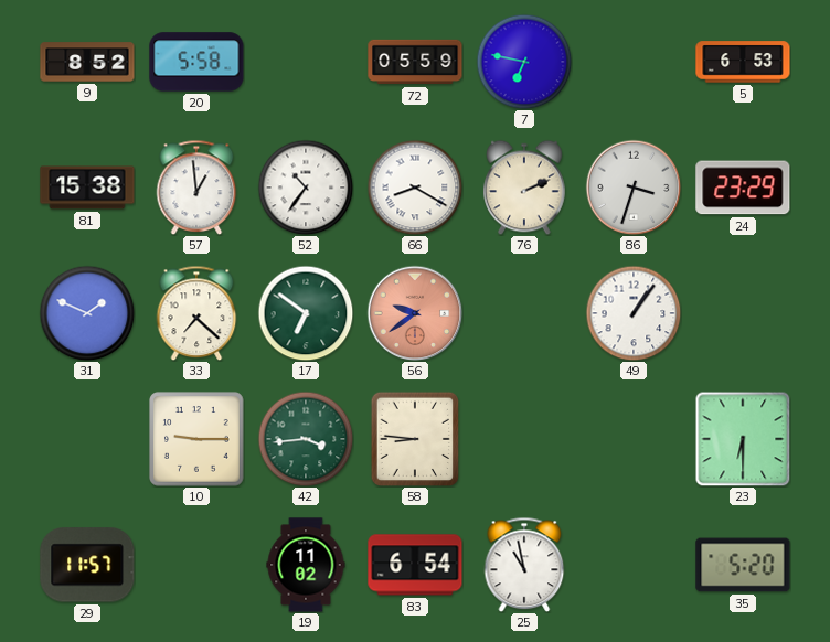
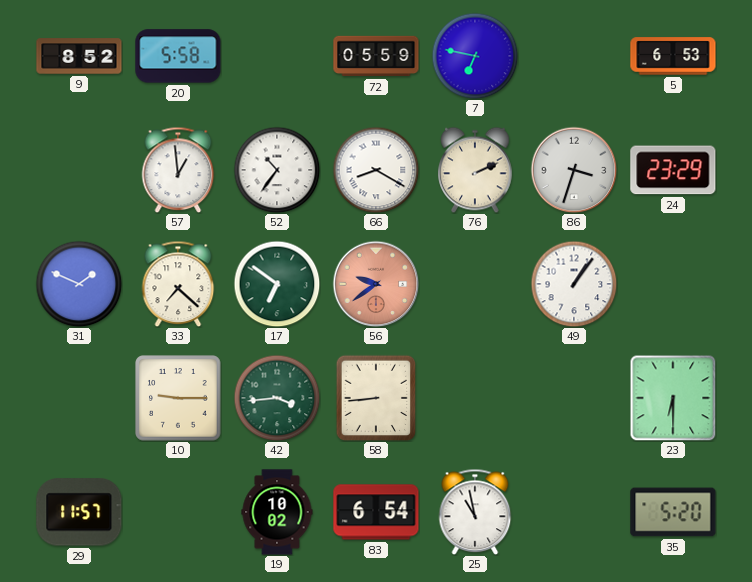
81: 15:38 -> none
58: 8:46 -> 8:44
19: 11:02 -> 10:02
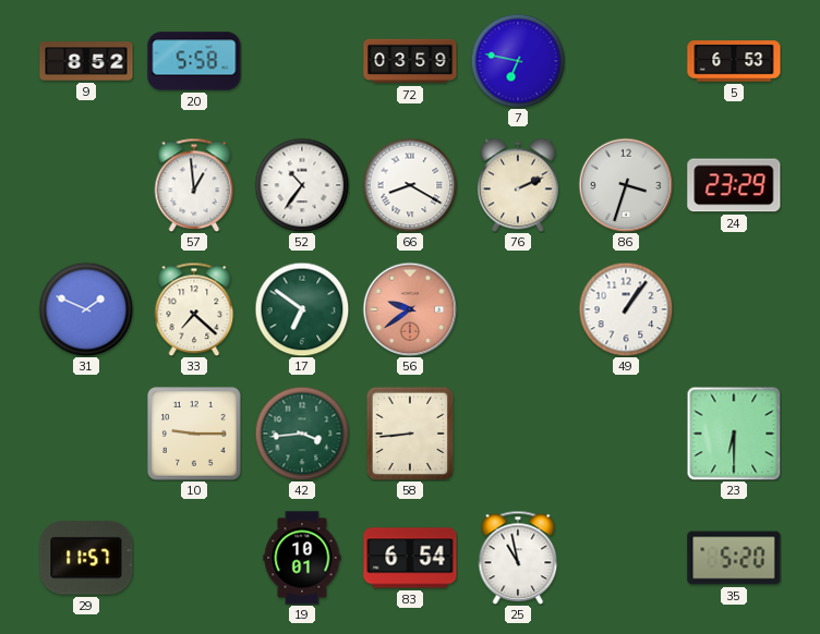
72: 05:59 -> 03:59
19: 10:02 -> 10:01
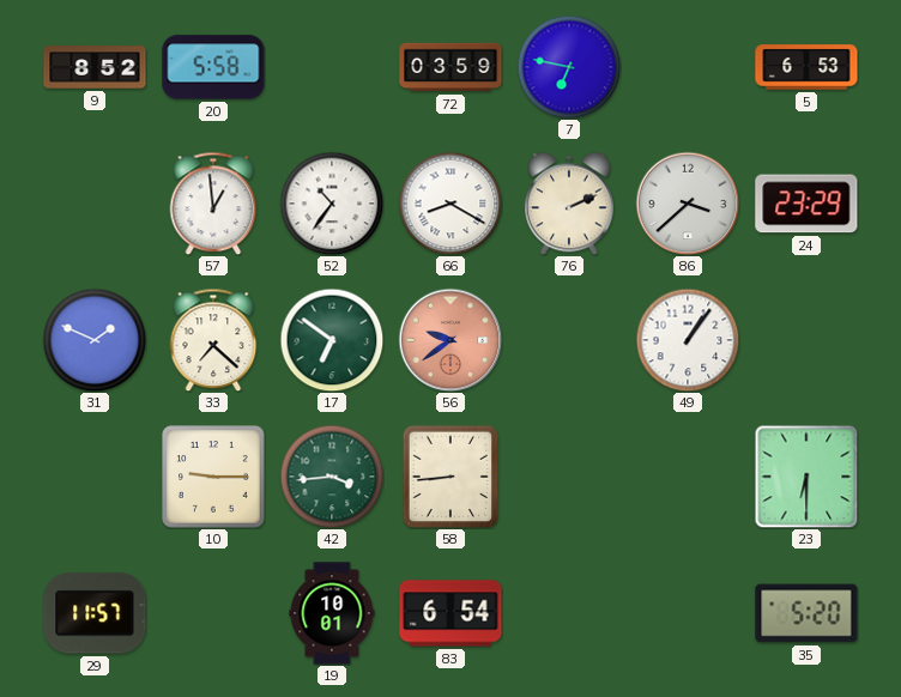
86: 3:33 -> 3:38
25: 10:58 -> none
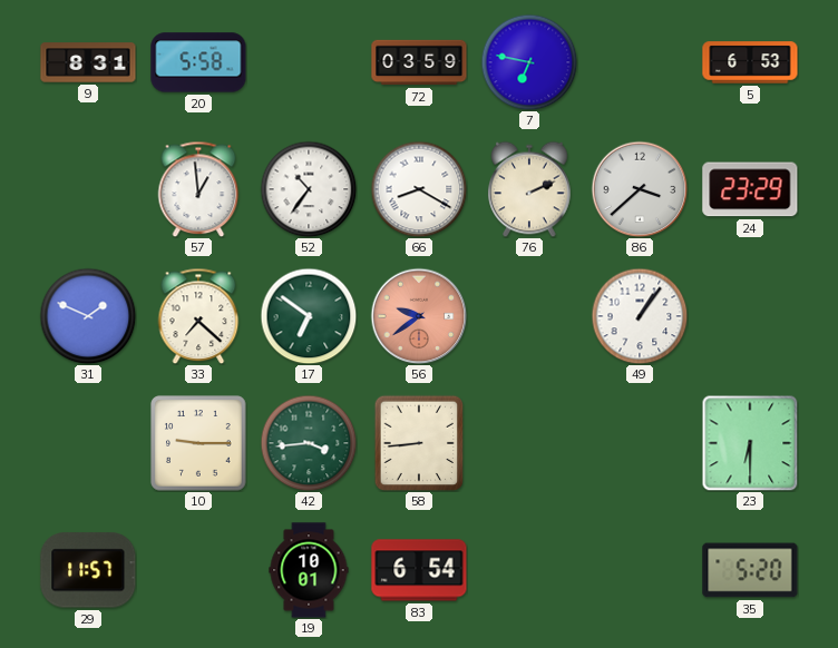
9: 8:52 -> 8:31
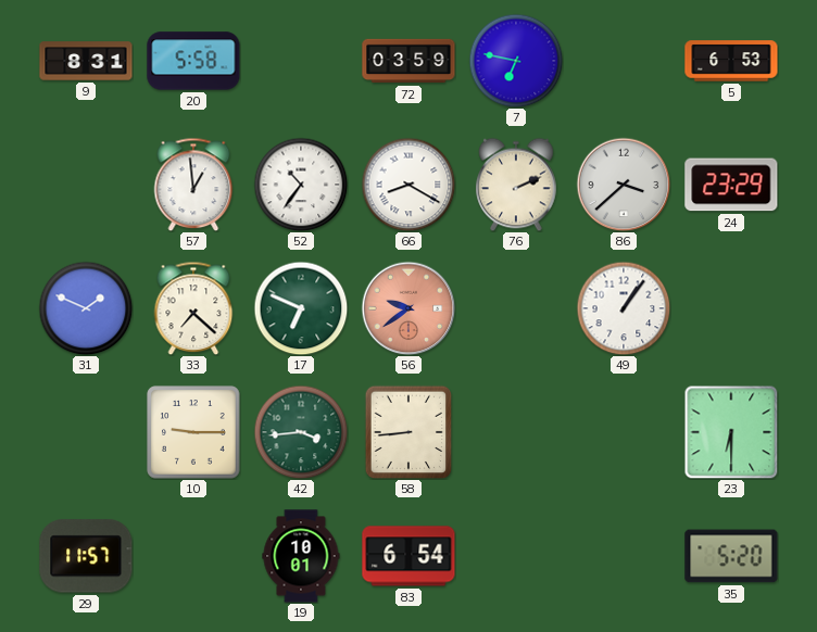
17: 6:51 -> 6:49
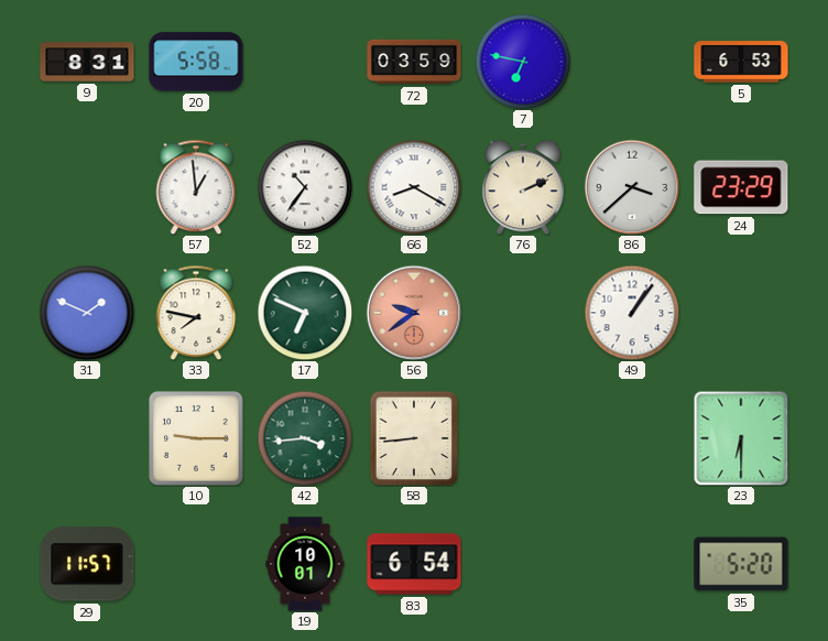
33: 7:22 -> 7:47
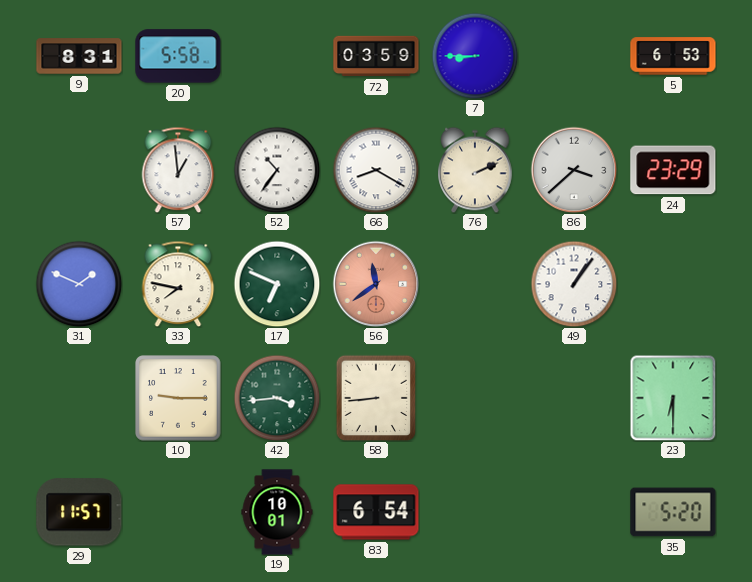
7: 6:47 -> 8:45
56: 9:39 -> 11:39
